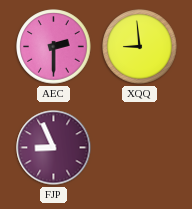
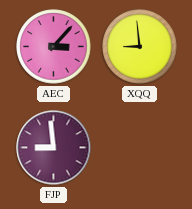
AEC: 2:30 -> 3:07
FJP: 8:56 -> 8:59
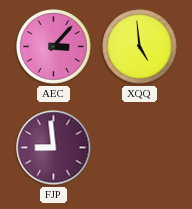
XQQ: 8:59 -> 4:59
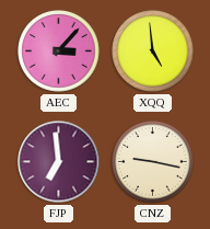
FJP: 8:59 -> 6:59
CNZ: none -> 9:17
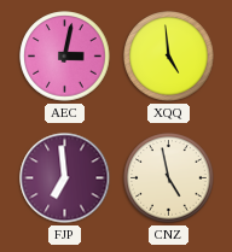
AEC: 3:07 -> 3:02
CNZ: 9:17 -> 4:58
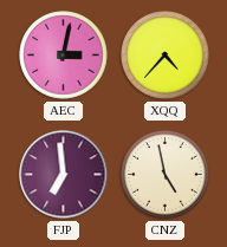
XQQ: 4:59 -> 4:37
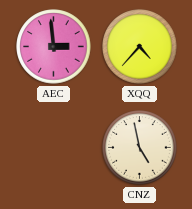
AEC: 3:02 -> 2:59
FJP: 6:59 -> none
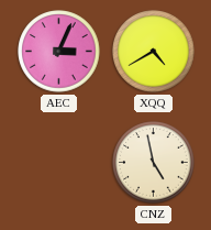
AEC: 2:59 -> 3:04
XQQ: 4:37 -> 4:40
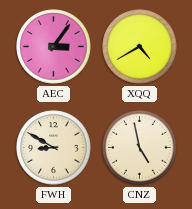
AEC: 3:04 -> 3:06
FWH: none -> 8:50
